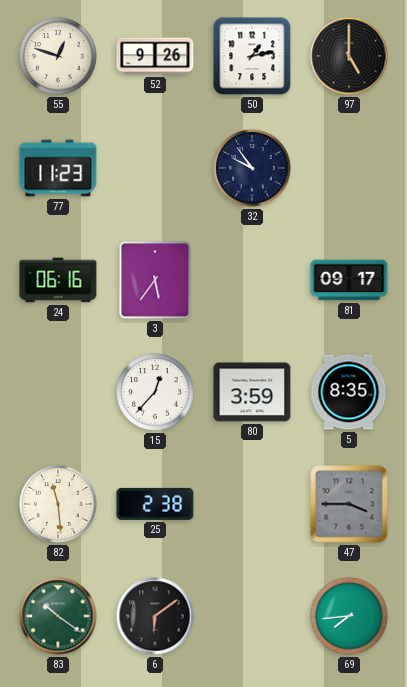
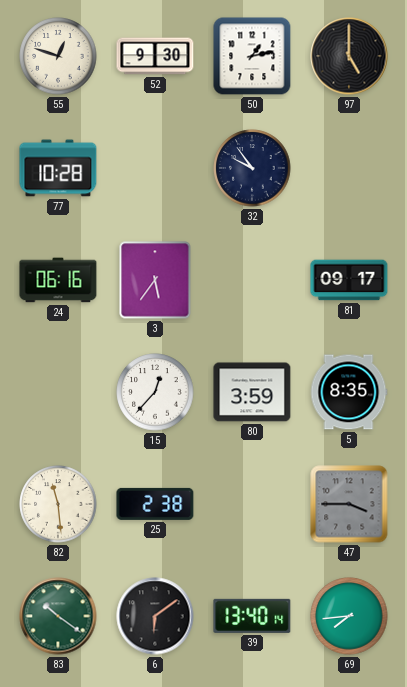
52: 9:26 -> 9:30
77: 11:23 -> 10:28
39: none -> 13:40
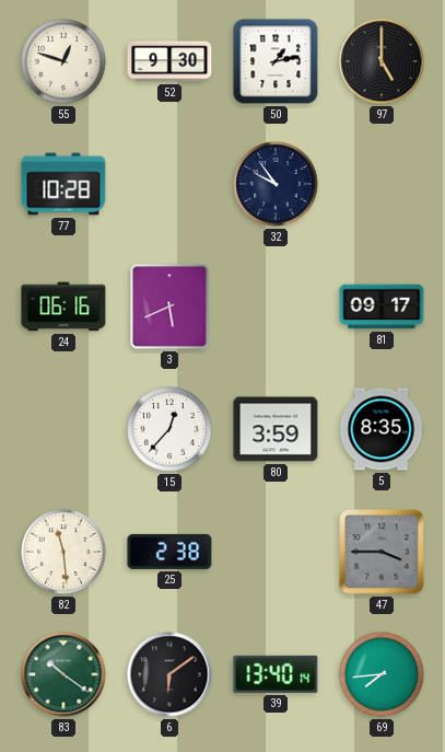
3: 5:36 -> 5:41
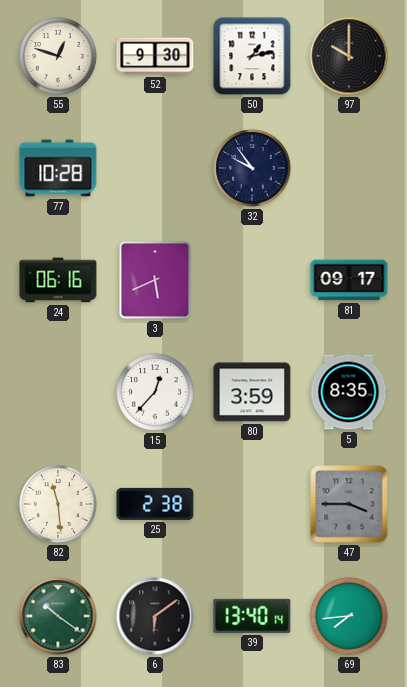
97: 5:00 -> 10:00
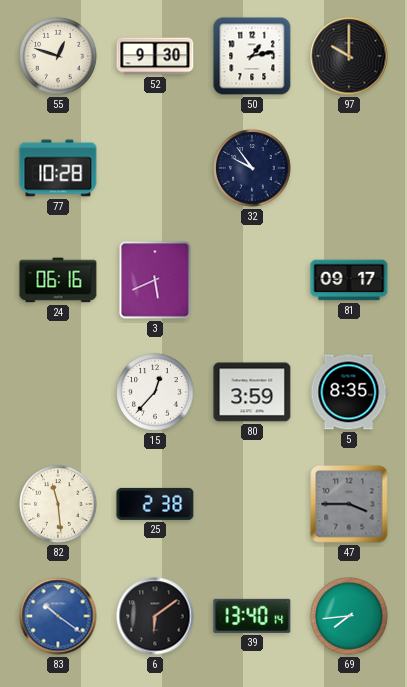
83 dial: green -> blue
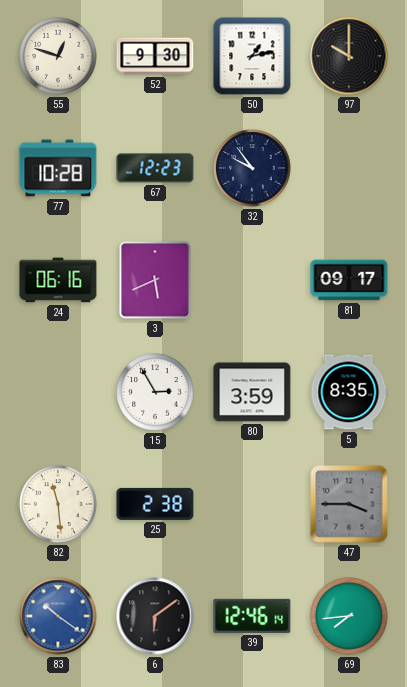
67: none -> 12:23
15: 12:37 -> 2:55
39: 13:40 -> 12:46
